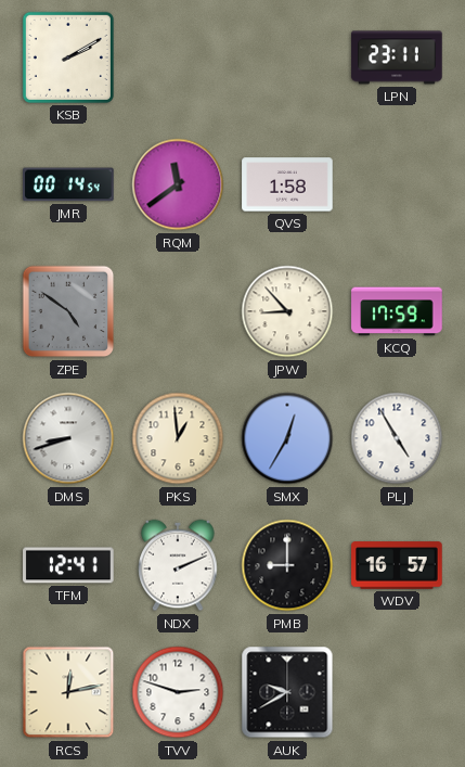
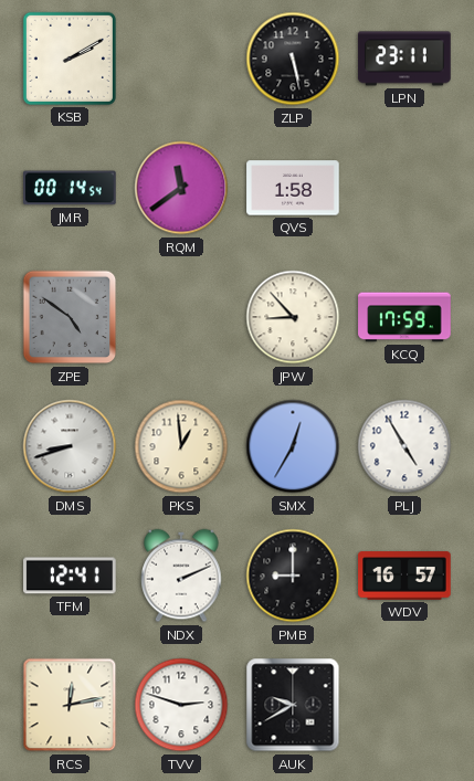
ZLP: none -> 5:28
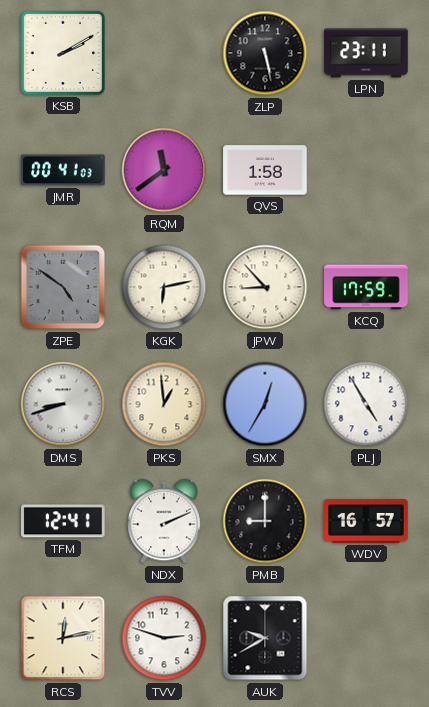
JMR: 00:14 -> 00:41
KGK: none -> 6:13
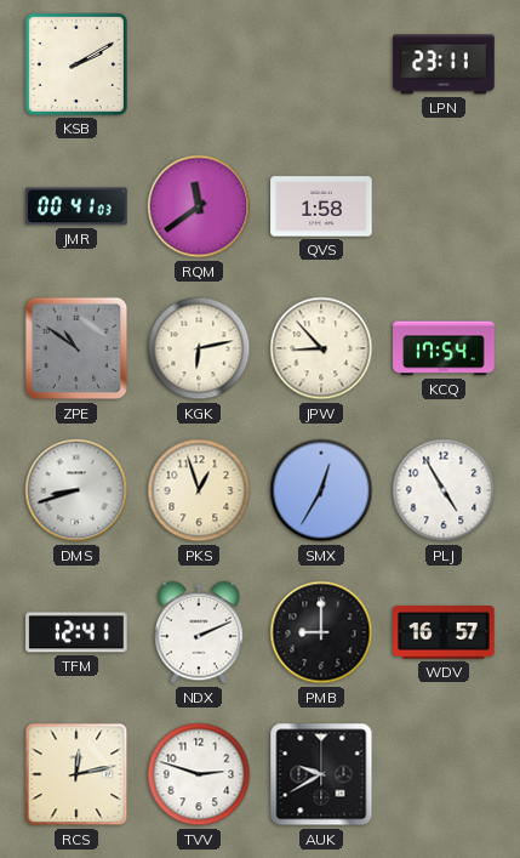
ZLP: 5:28 -> none
ZPE: 4:51 -> 10:51
KCQ: 17:59 -> 17:54
PKS: 12:59 -> 12:57
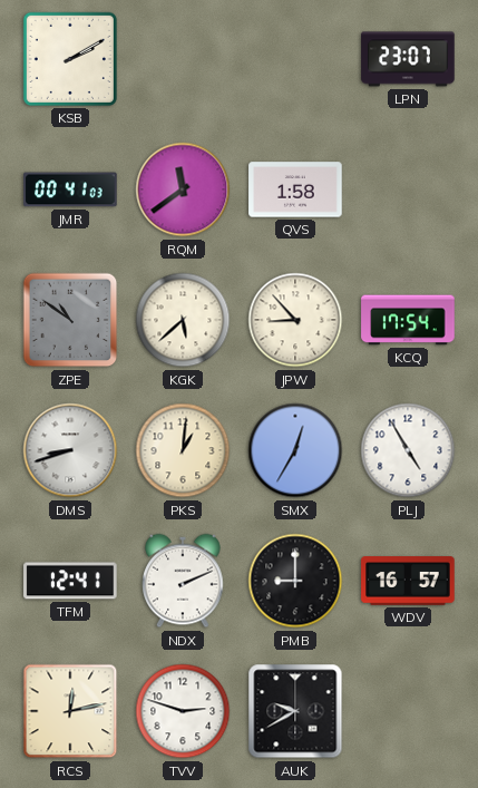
LPN: 23:11 -> 23:07
KGK: 6:13 -> 5:38
PKS: 12:57 -> 1:01
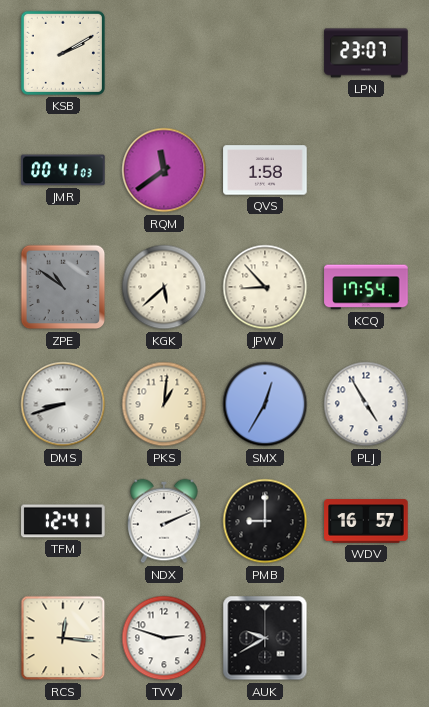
RCS: 12:13 -> 12:16
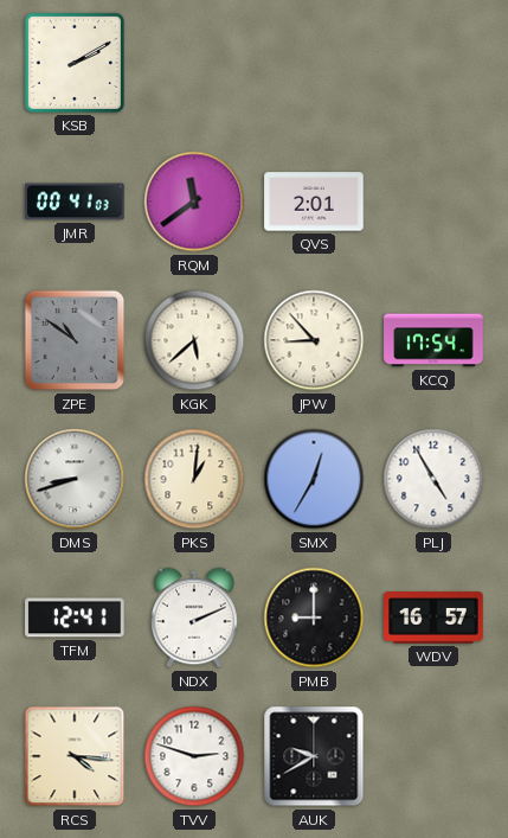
LPN: 23:07 -> none
QVS: 1:58 -> 2:01
RCS: 12:16 -> 4:16
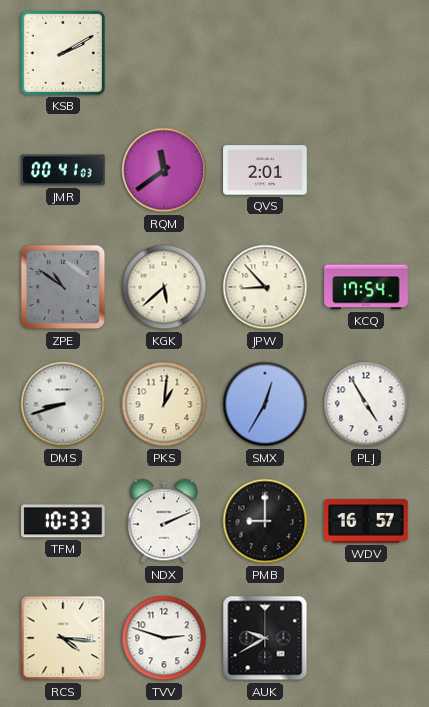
TFM: 12:41 -> 10:33
